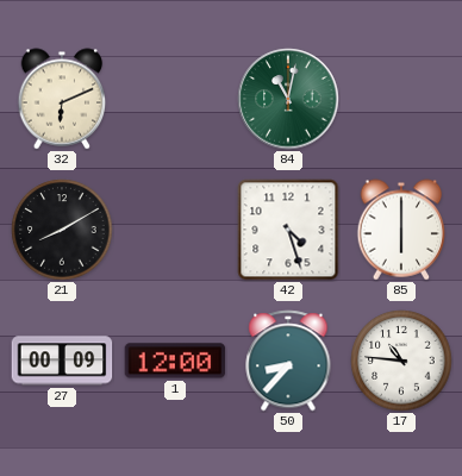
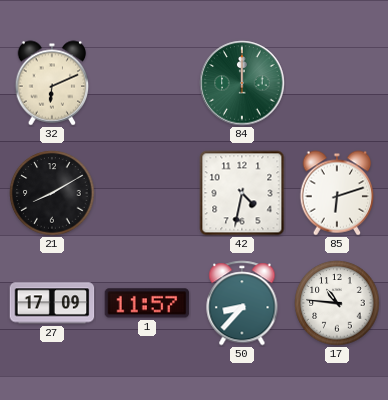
84: 11:02 -> 12:00
42: 4:27 -> 4:32
85: 6:00 -> 6:12
27: 00:09 -> 17:09
1: 12:00 -> 11:57
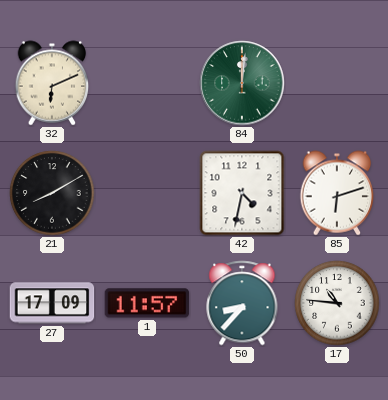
84: 12:00 -> 12:01
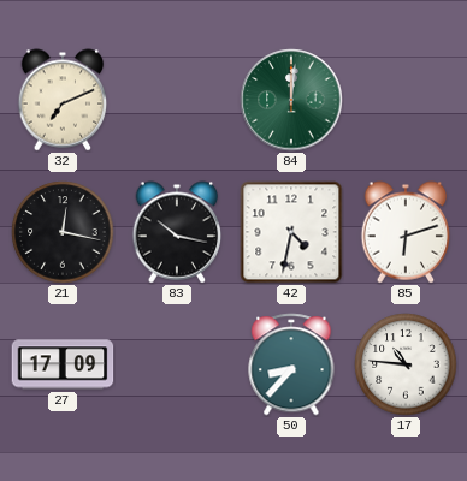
32: 6:11 -> 7:11
21: 8:10 -> 12:17
83: none -> 10:17
1: 11:57 -> none
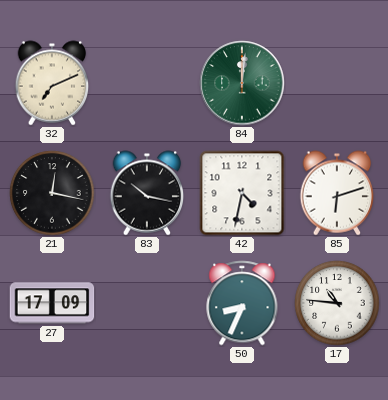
50: 8:37 -> 8:34
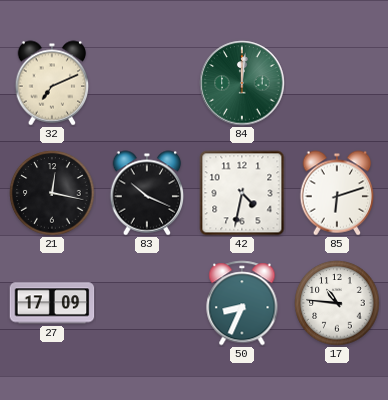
83: 10:17 -> 10:19
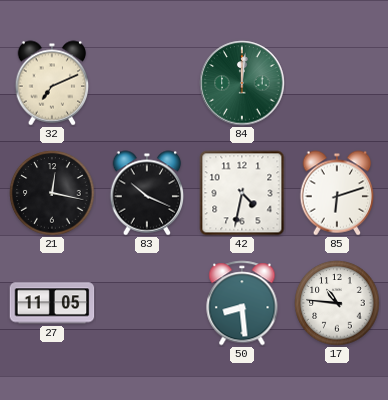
27: 17:09 -> 11:05
50: 8:34 -> 8:29
